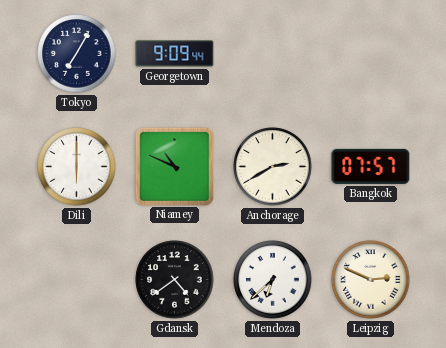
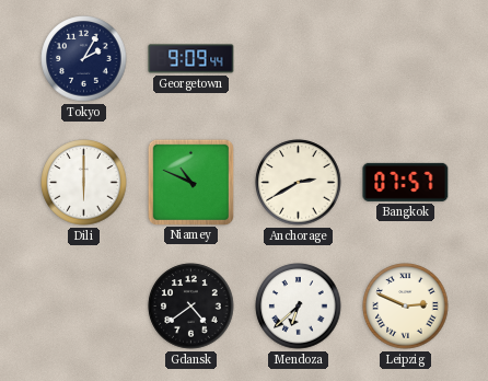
Tokyo: 7:05 -> 2:05
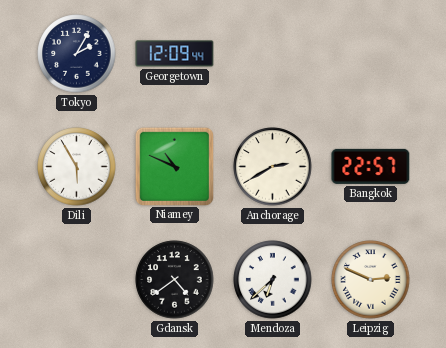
Georgetown: 9:09 -> 12:09
Dili: 6:00 -> 5:55
Bangkok: 07:57 -> 22:57
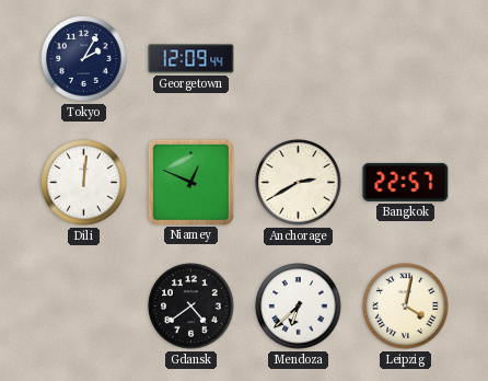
Dili: 5:55 -> 12:01
Niamey: 10:49 -> 12:49
Leipzig: 2:49 -> 4:02
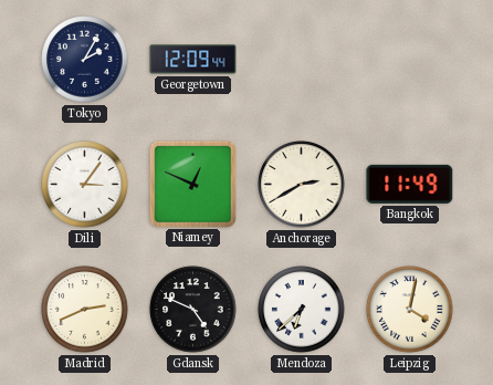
Dili: 12:01 -> 3:06
Bangkok: 22:57 -> 11:49
Madrid: none -> 2:41
Gdansk: 4:39 -> 4:49
